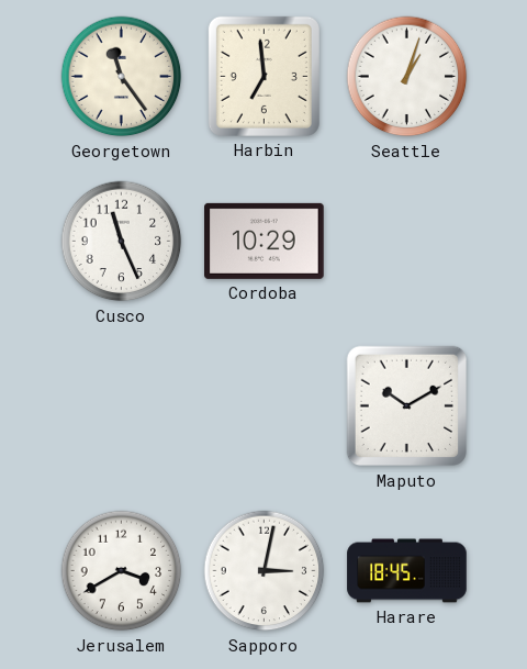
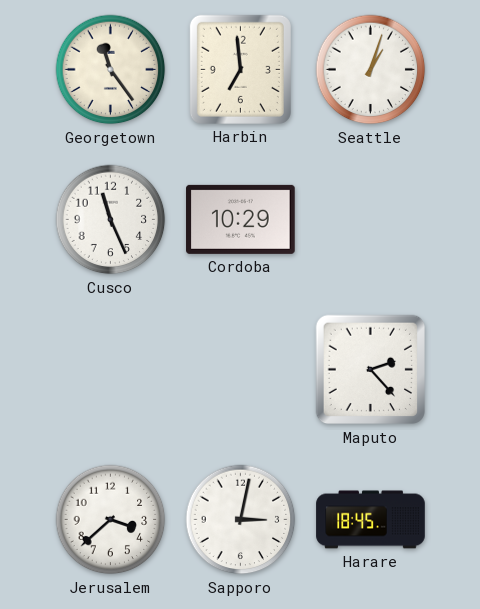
Maputo: 10:10 -> 2:23
Jerusalem: 3:40 -> 3:38
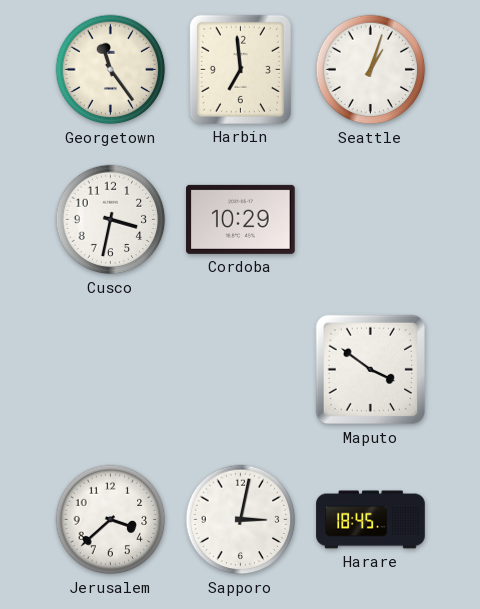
Cusco: 11:26 -> 3:32
Maputo: 2:23 -> 3:51
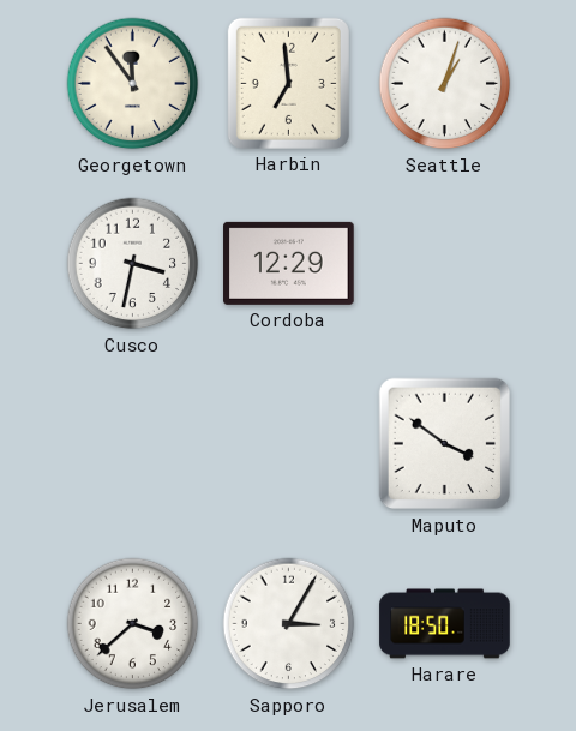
Georgetown: 11:24 -> 11:54
Cordoba: 10:29 -> 12:29
Sapporo: 3:02 -> 3:05
Harare: 18:45 -> 18:50
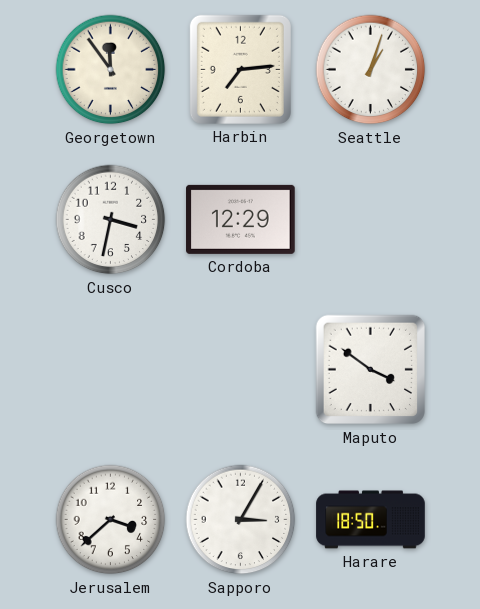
Harbin: 6:59 -> 7:14
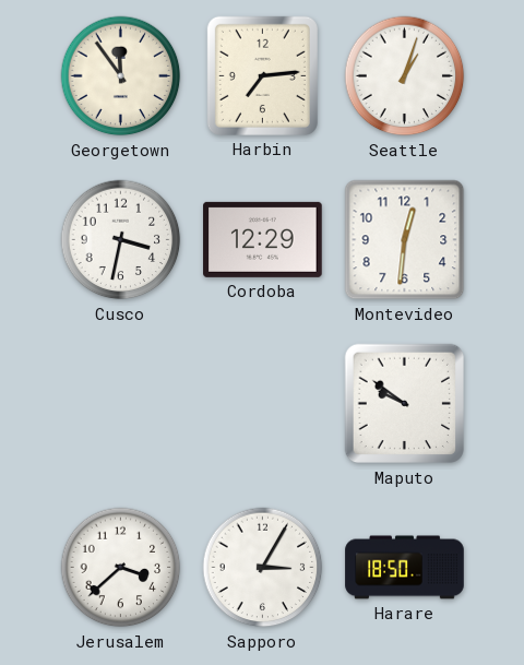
Montevideo: none -> 12:31
Maputo: 3:51 -> 9:51
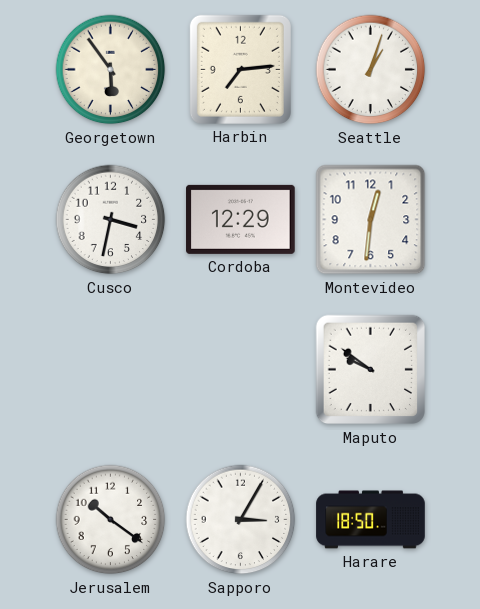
Georgetown: 11:54 -> 5:54
Jerusalem: 3:38 -> 10:21
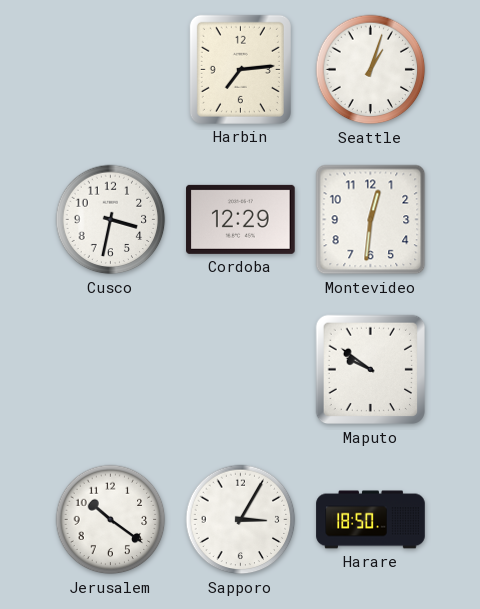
Georgetown: 5:54 -> none
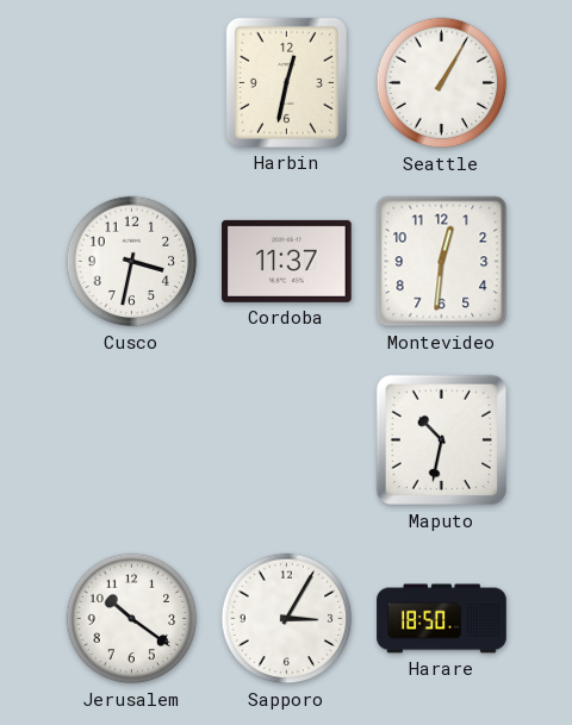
Harbin: 7:14 -> 12:32
Seattle: 1:03 -> 1:05
Cordoba: 12:29 -> 11:37
Maputo: 9:51 -> 10:32
